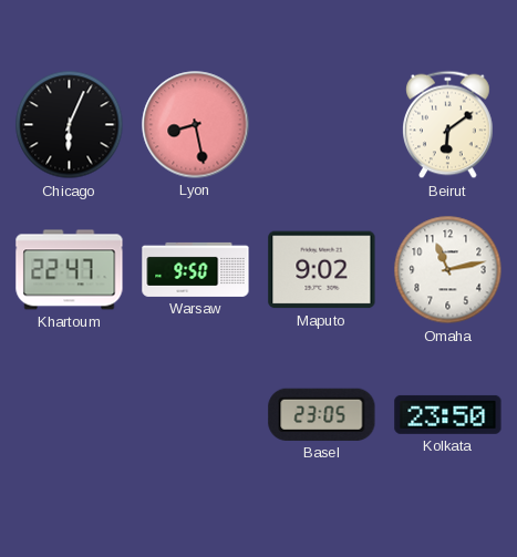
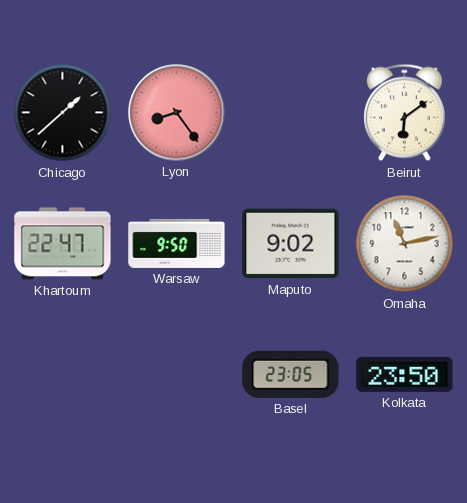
Chicago: 6:04 -> 1:38
Lyon: 8:28 -> 8:24
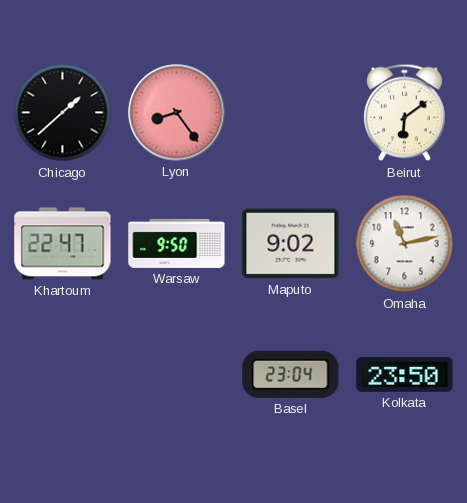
Basel: 23:05 -> 23:04
